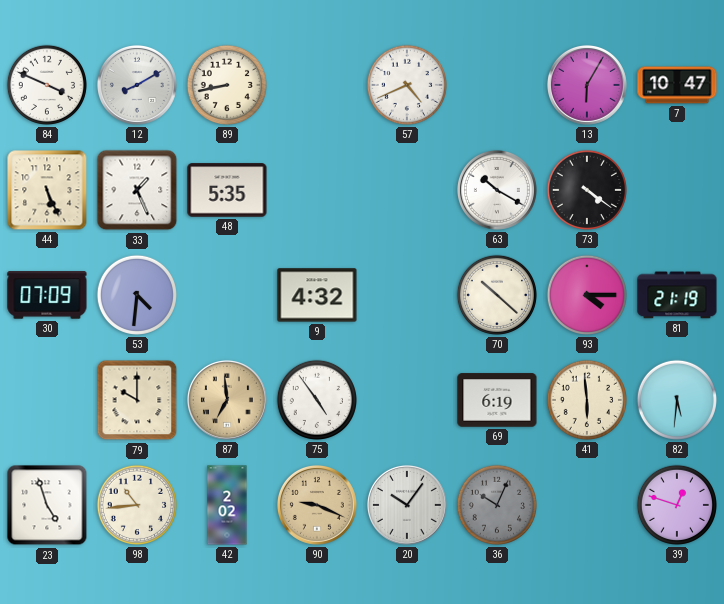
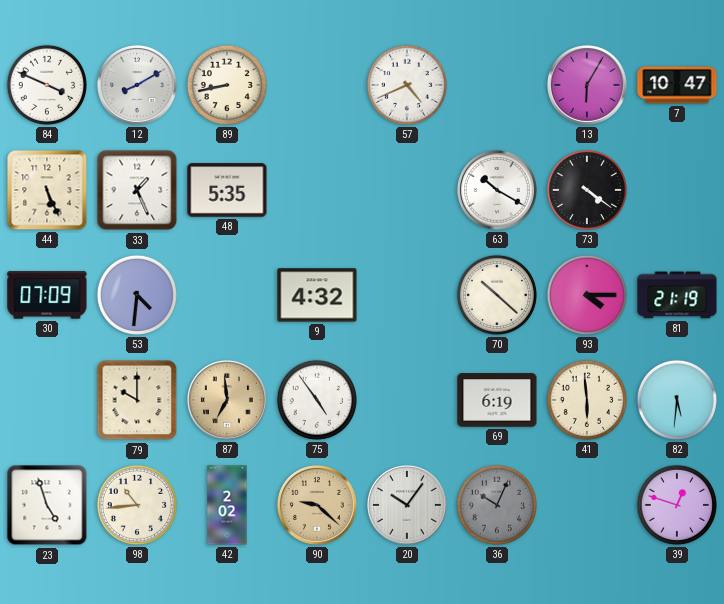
90: 9:19 -> 9:22
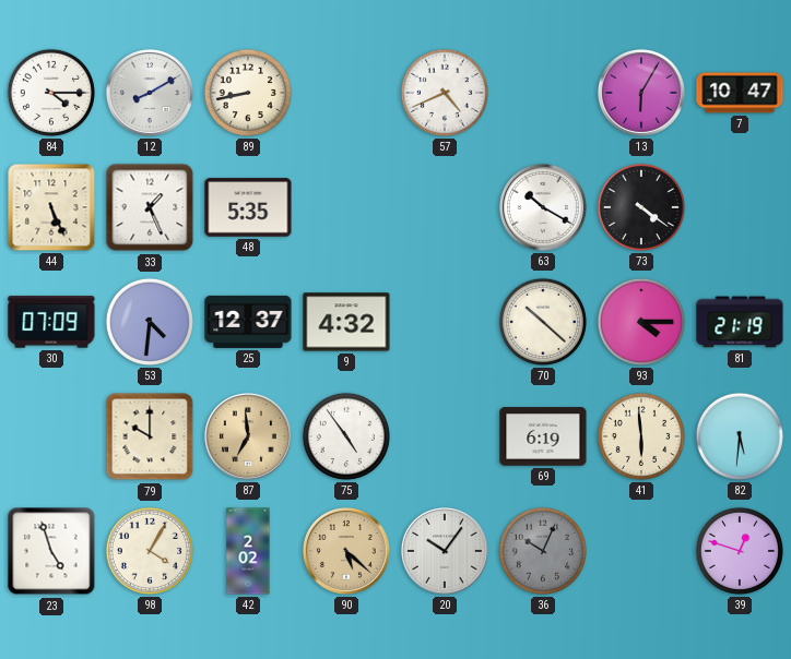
84: 3:49 -> 4:15
25: none -> 12:37
98: 10:44 -> 4:05
90: 9:22 -> 5:22
